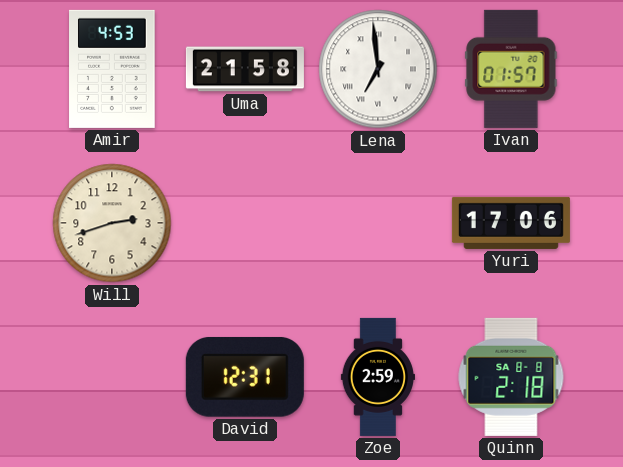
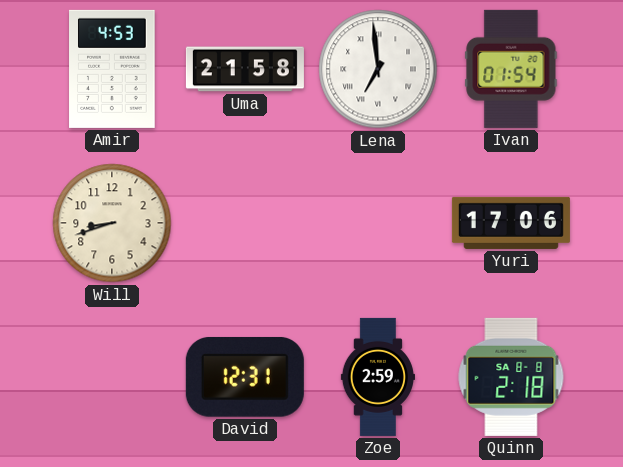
Ivan: 01:57 -> 01:54
Will: 2:42 -> 8:42
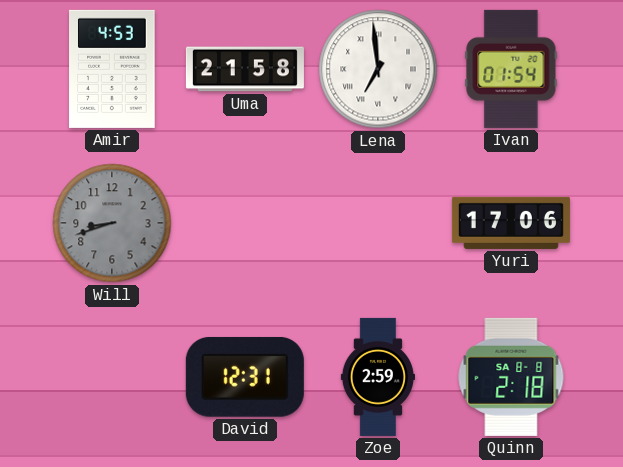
Will dial: cream -> grey
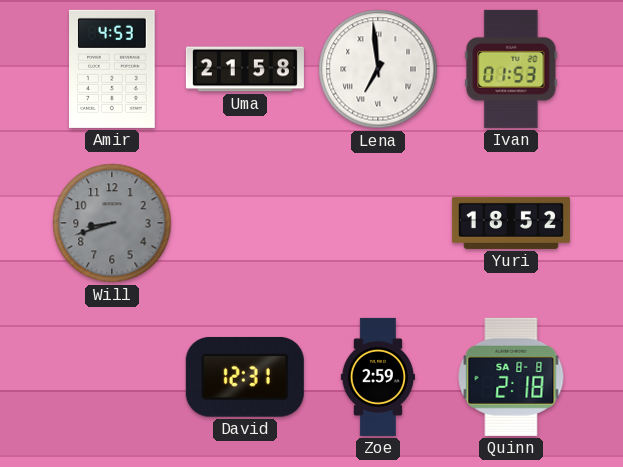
Ivan: 01:54 -> 01:53
Yuri: 17:06 -> 18:52
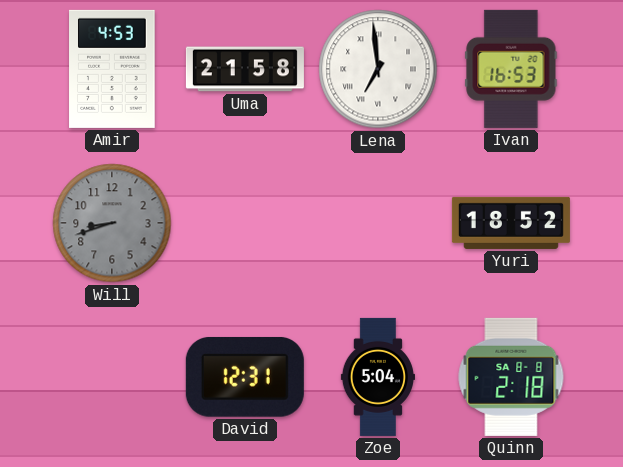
Ivan: 01:53 -> 16:53
Zoe: 2:59 -> 5:04
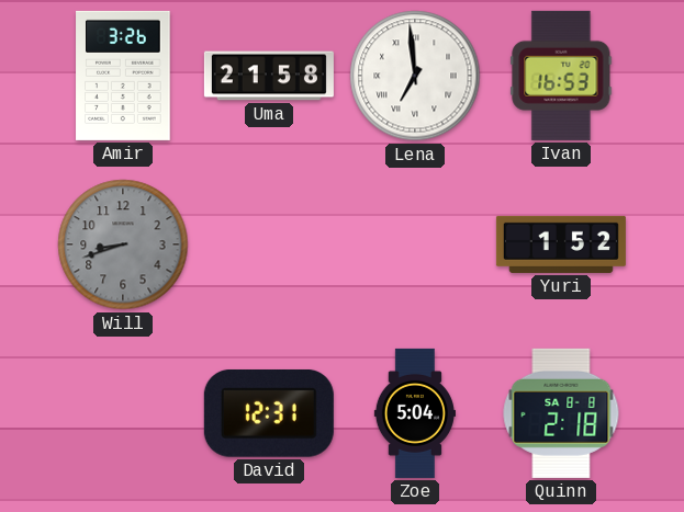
Amir: 4:53 -> 3:26
Yuri: 18:52 -> 1:52
